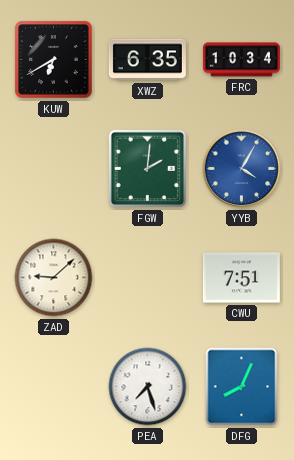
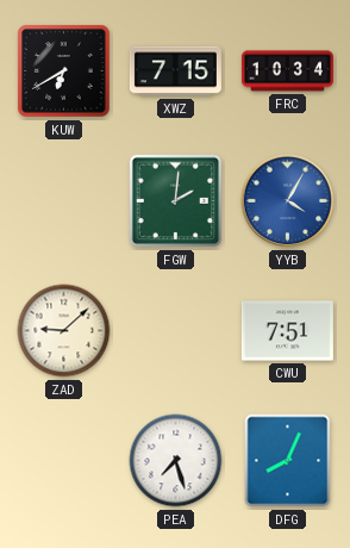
XWZ: 6:35 -> 7:15
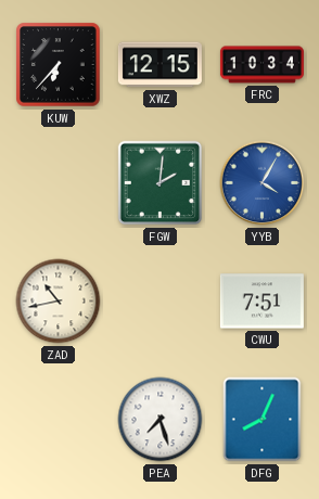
KUW: 6:40 -> 6:37
XWZ: 7:15 -> 12:15
ZAD: 9:08 -> 10:43
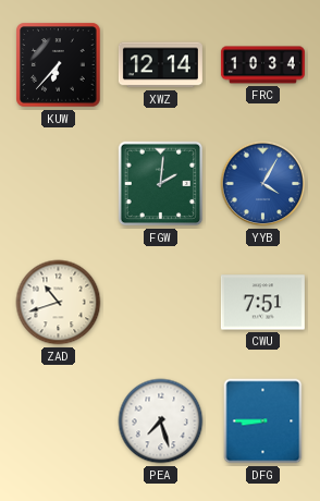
XWZ: 12:15 -> 12:14
ZAD: 10:43 -> 10:42
DFG: 8:04 -> 8:45
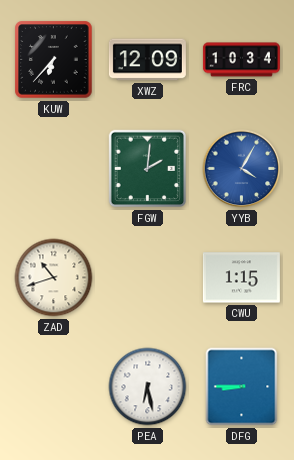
XWZ: 12:14 -> 12:09
CWU: 7:51 -> 1:15
PEA: 7:27 -> 6:28
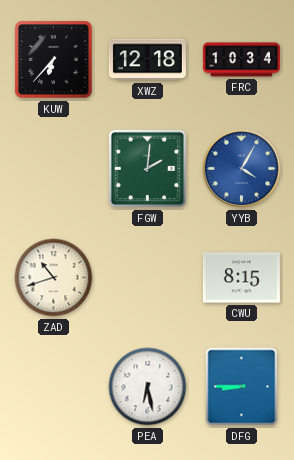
XWZ: 12:09 -> 12:18
CWU: 1:15 -> 8:15
